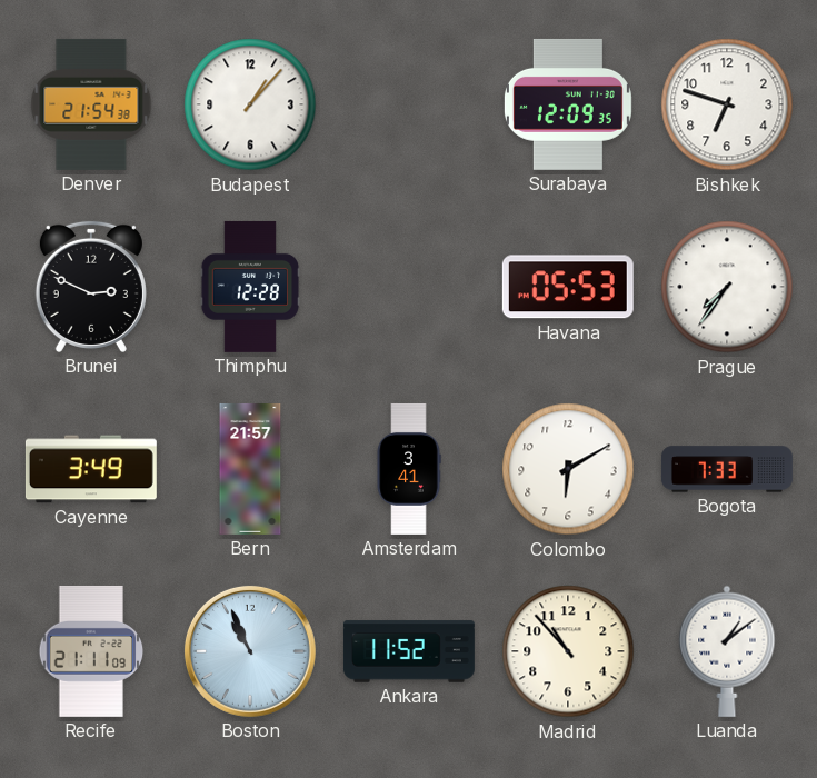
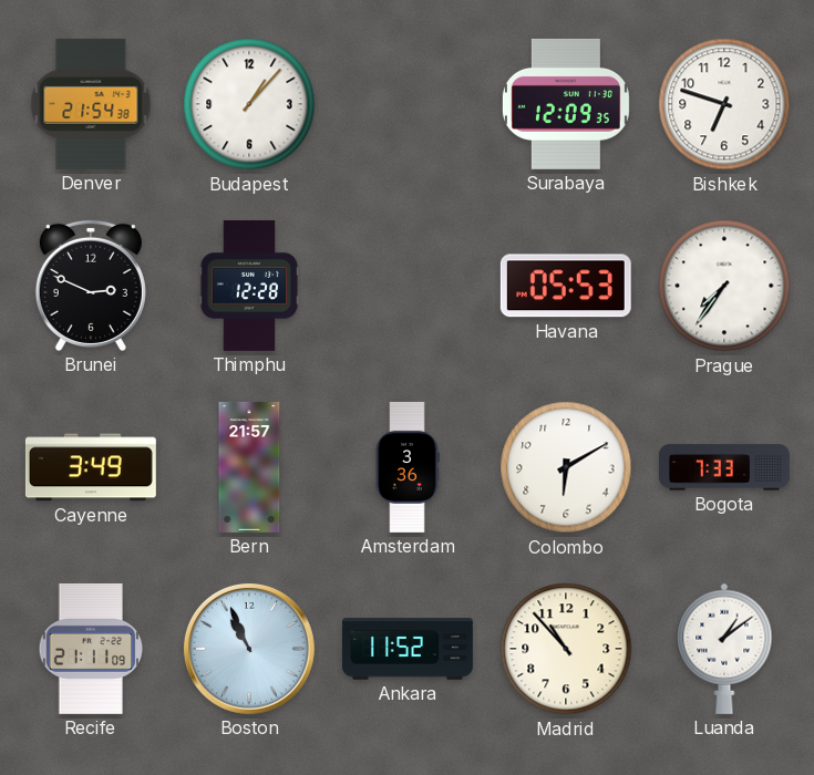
Amsterdam: 3:41 -> 3:36
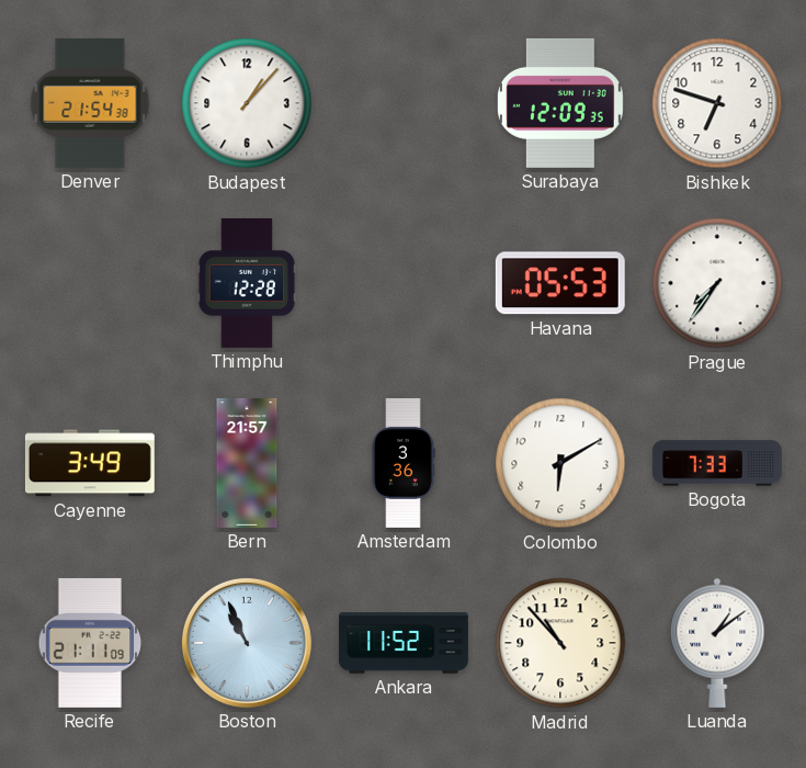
Brunei: 2:49 -> none
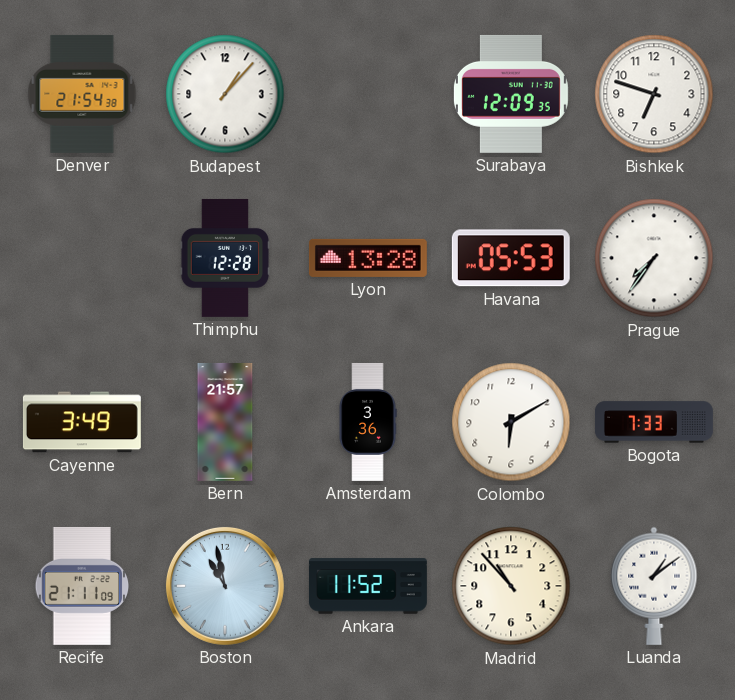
Lyon: none -> 13:28
Boston: 10:56 -> 10:58
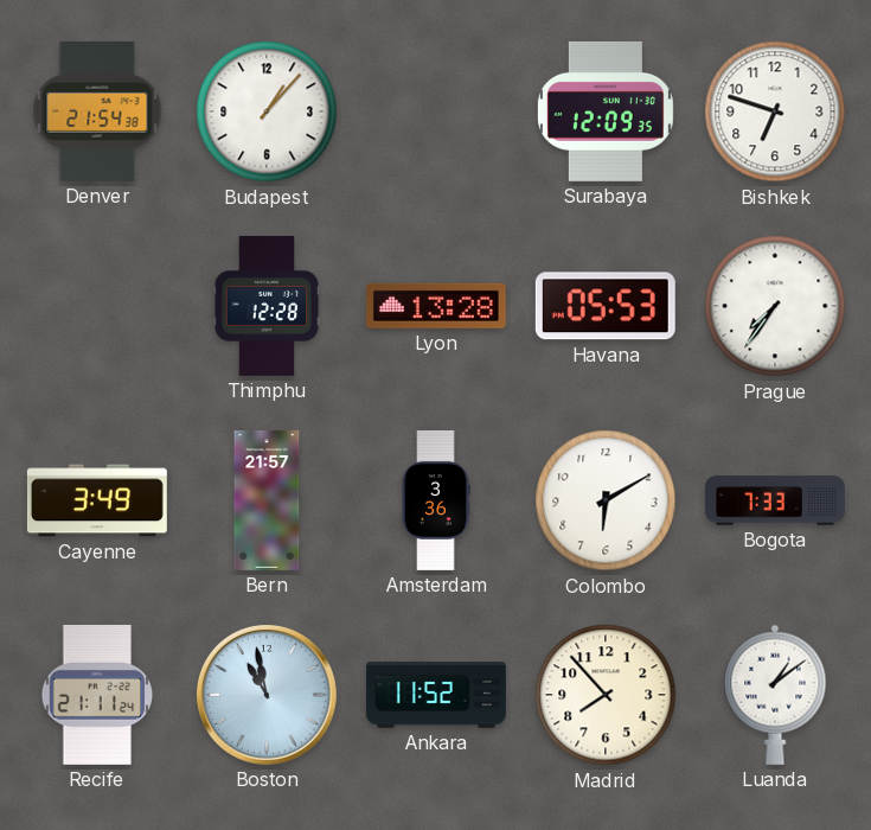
Recife: 21:11:09 -> 21:11:24
Madrid: 10:53 -> 7:53
